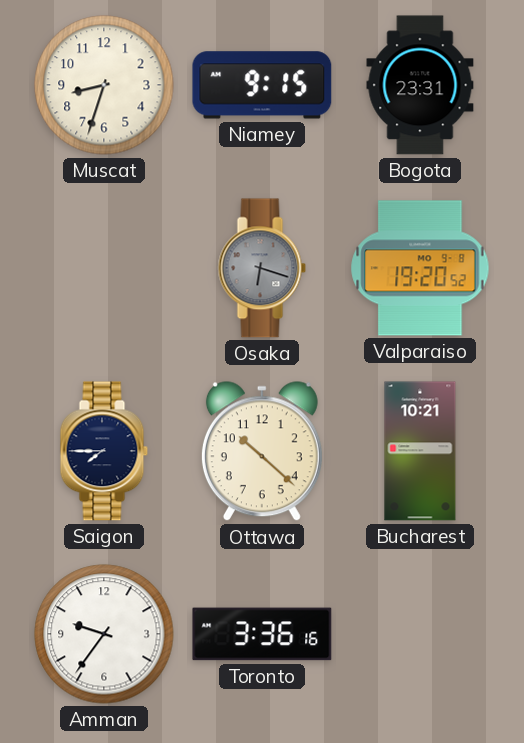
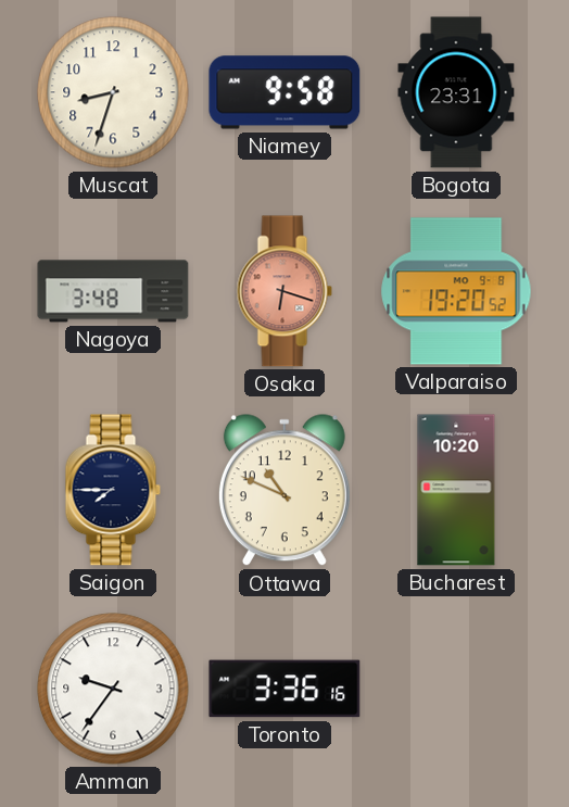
Niamey: 9:15 -> 9:58
Nagoya: none -> 3:48
Osaka dial: grey -> salmon
Ottawa: 10:22 -> 10:49
Bucharest: 10:21 -> 10:20
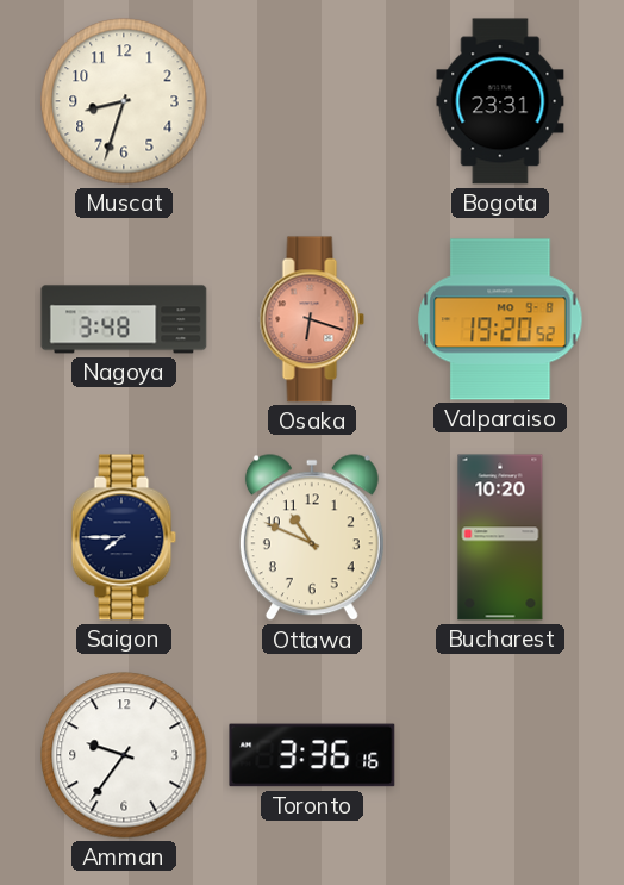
Niamey: 9:58 -> none
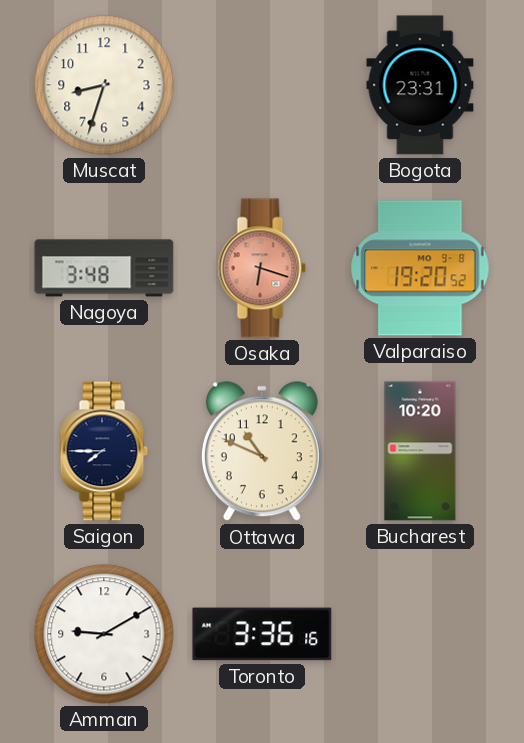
Amman: 9:36 -> 9:10
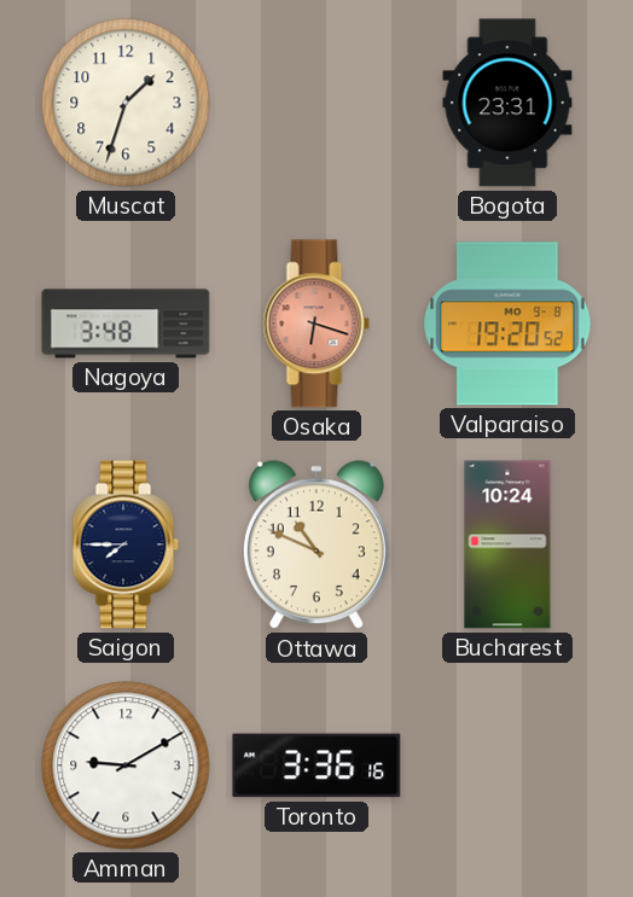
Muscat: 8:33 -> 1:33
Bucharest: 10:20 -> 10:24
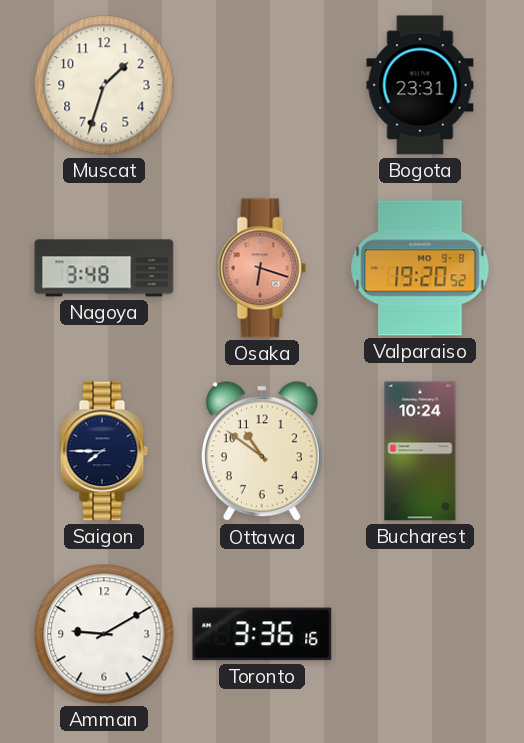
Ottawa: 10:49 -> 10:51
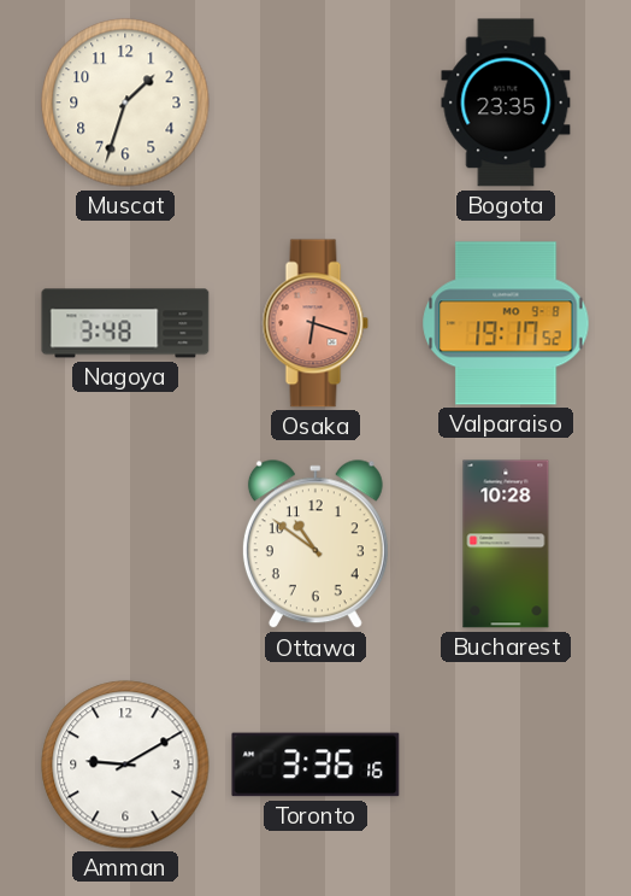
Bogota: 23:31 -> 23:35
Valparaiso: 19:20 -> 19:17
Saigon: 7:45 -> none
Bucharest: 10:24 -> 10:28
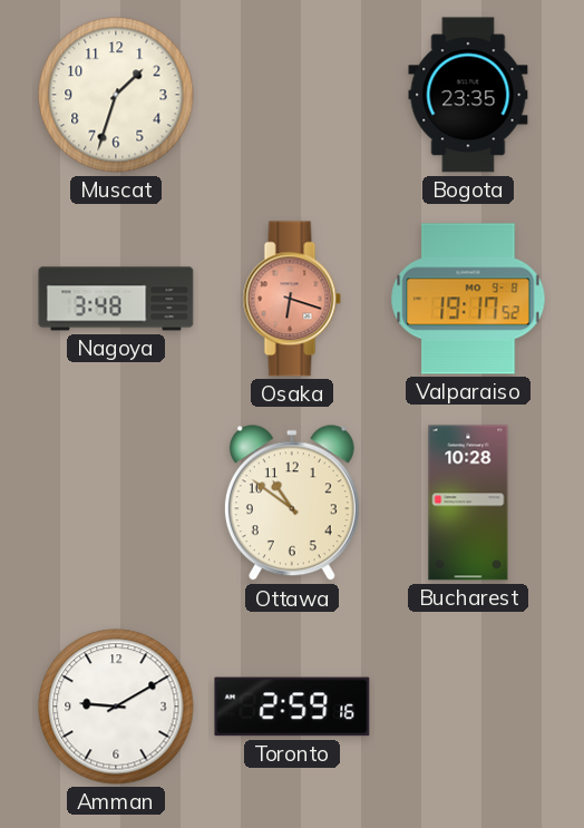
Toronto: 3:36 -> 2:59
